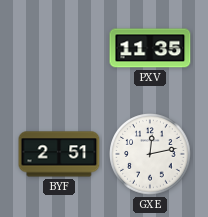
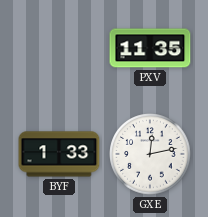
BYF: 2:51 -> 1:33
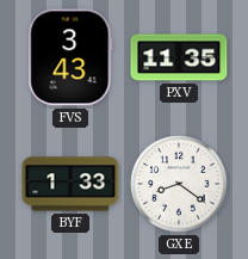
FVS: none -> 3:43
GXE: 12:13 -> 8:21
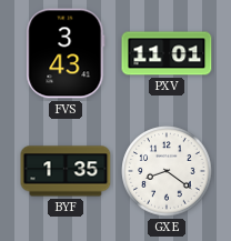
PXV: 11:35 -> 11:01
BYF: 1:33 -> 1:35
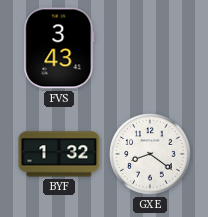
PXV: 11:01 -> none
BYF: 1:35 -> 1:32
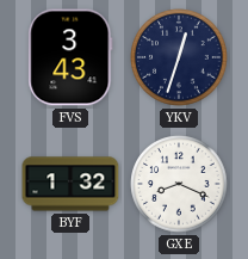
YKV: none -> 12:33
GXE: 8:21 -> 8:19
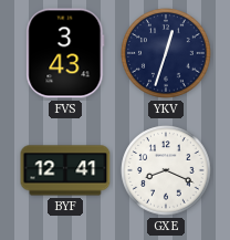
BYF: 1:32 -> 12:41
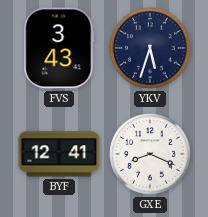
YKV: 12:33 -> 5:33
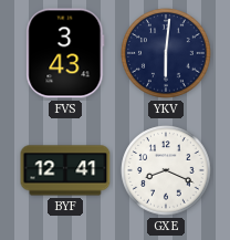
YKV: 5:33 -> 6:01
